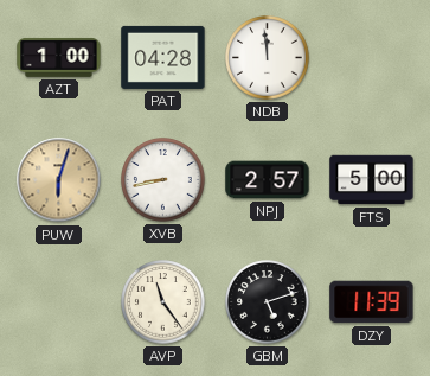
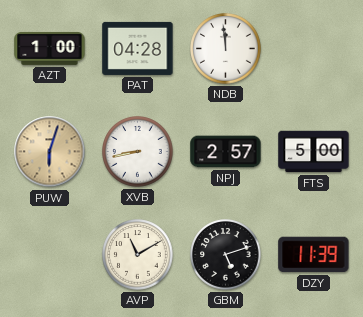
AVP: 11:24 -> 11:10
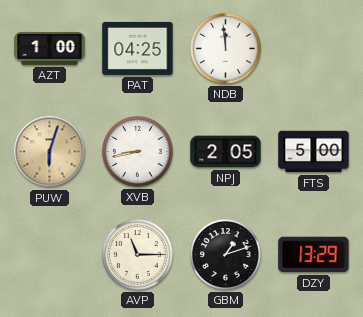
PAT: 04:28 -> 04:25
NPJ: 2:57 -> 2:05
AVP: 11:10 -> 11:15
GBM: 5:12 -> 1:12
DZY: 11:39 -> 13:29
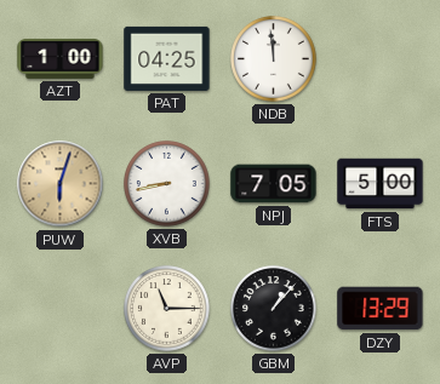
NPJ: 2:05 -> 7:05
GBM: 1:12 -> 1:07
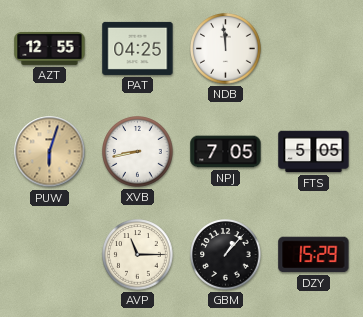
AZT: 1:00 -> 12:55
FTS: 5:00 -> 5:05
DZY: 13:29 -> 15:29
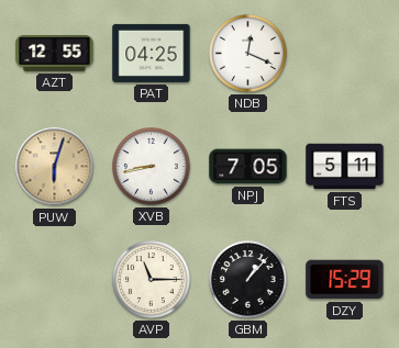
NDB: 11:59 -> 12:19
FTS: 5:05 -> 5:11
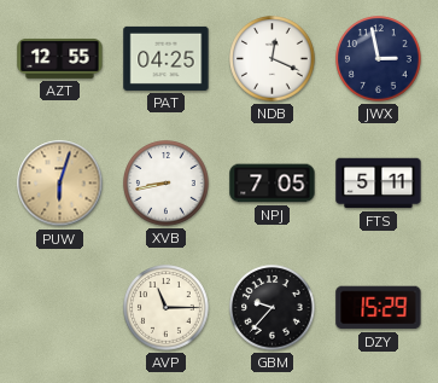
JWX: none -> 2:58
GBM: 1:07 -> 9:37
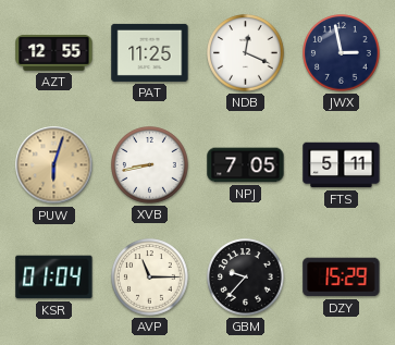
PAT: 04:25 -> 11:25
KSR: none -> 01:04
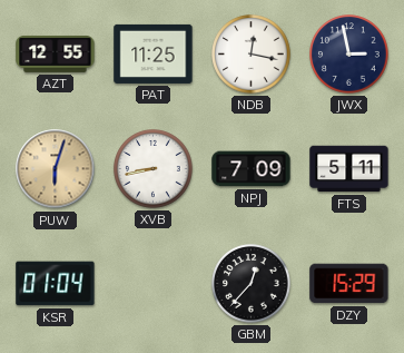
NDB: 12:19 -> 12:17
NPJ: 7:05 -> 7:09
AVP: 11:15 -> none
GBM: 9:37 -> 12:37
